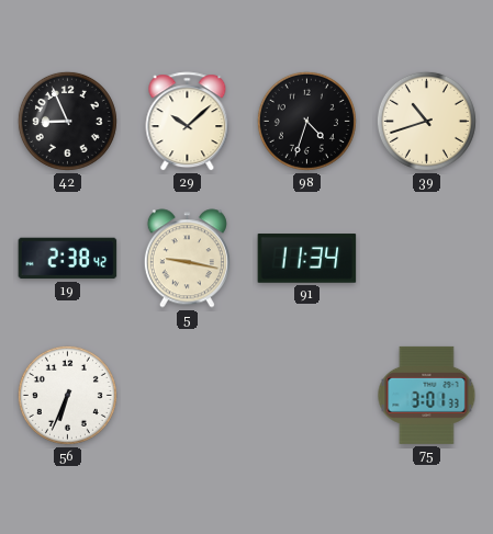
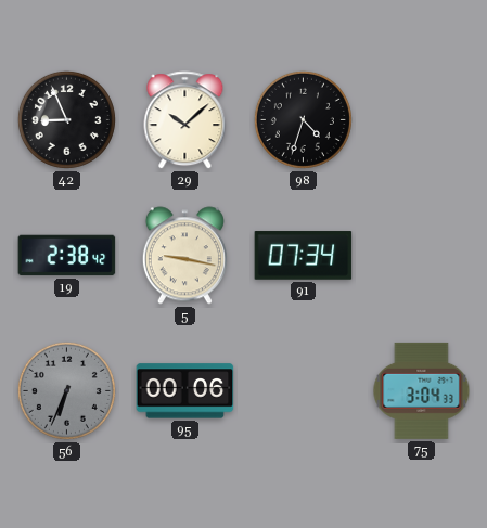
39: 10:42 -> none
91: 11:34 -> 07:34
56 dial: white -> grey
95: none -> 00:06
75: 3:01 -> 3:04
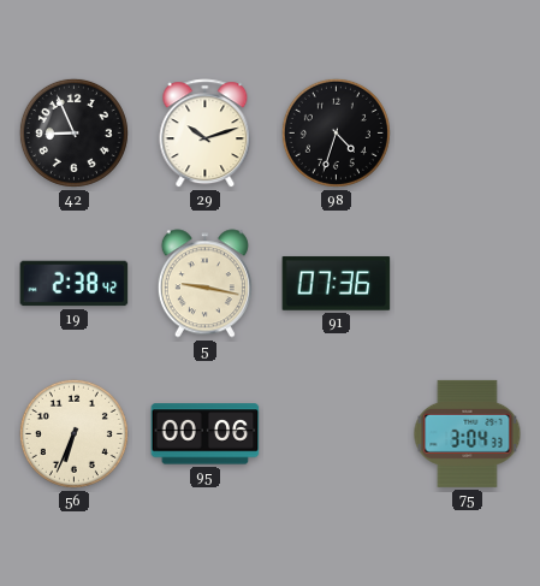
29: 10:08 -> 10:12
91: 07:34 -> 07:36
56 dial: grey -> cream
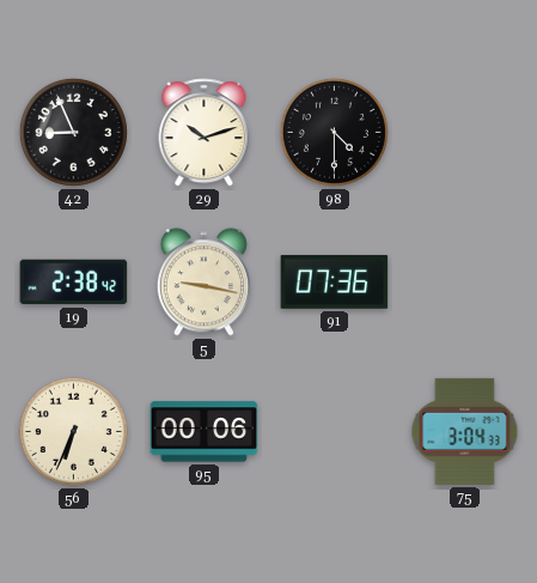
98: 4:33 -> 4:30
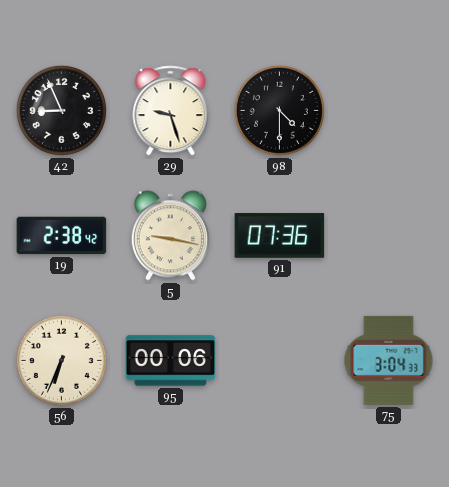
29: 10:12 -> 9:27
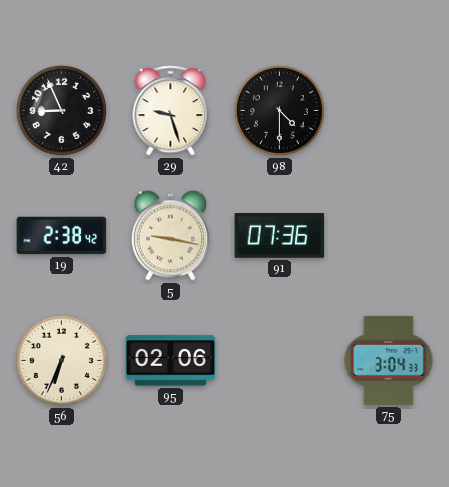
95: 00:06 -> 02:06
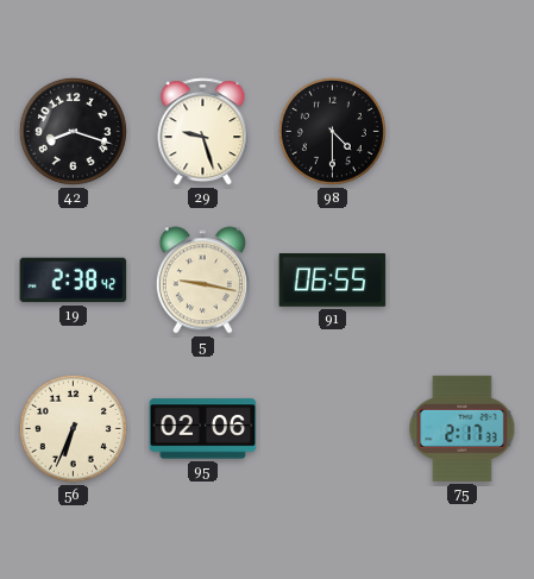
42: 8:56 -> 8:18
91: 07:36 -> 06:55
75: 3:04 -> 2:17
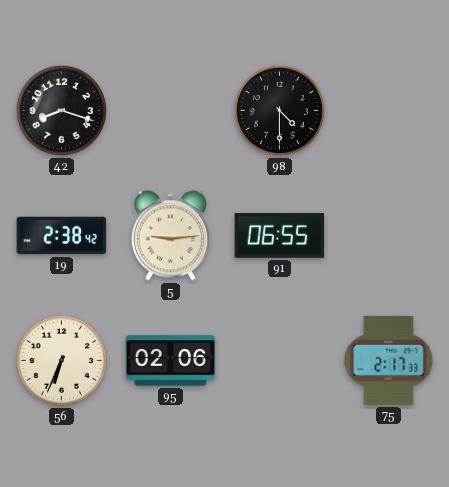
29: 9:27 -> none
5: 9:17 -> 9:14
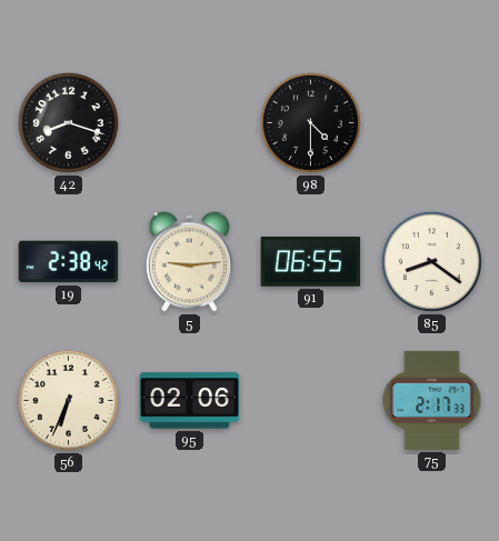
85: none -> 8:21
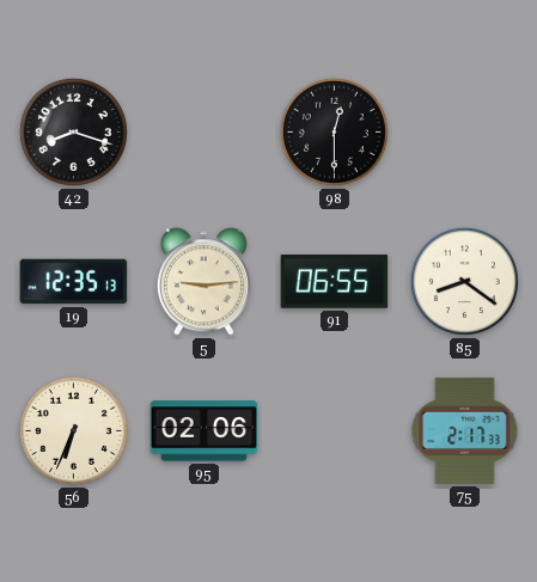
98: 4:30 -> 12:30
19: 2:38 -> 12:35
